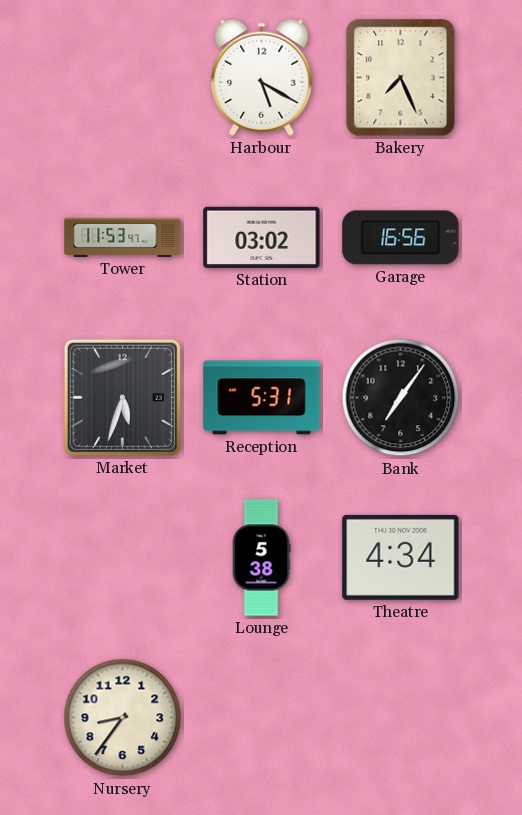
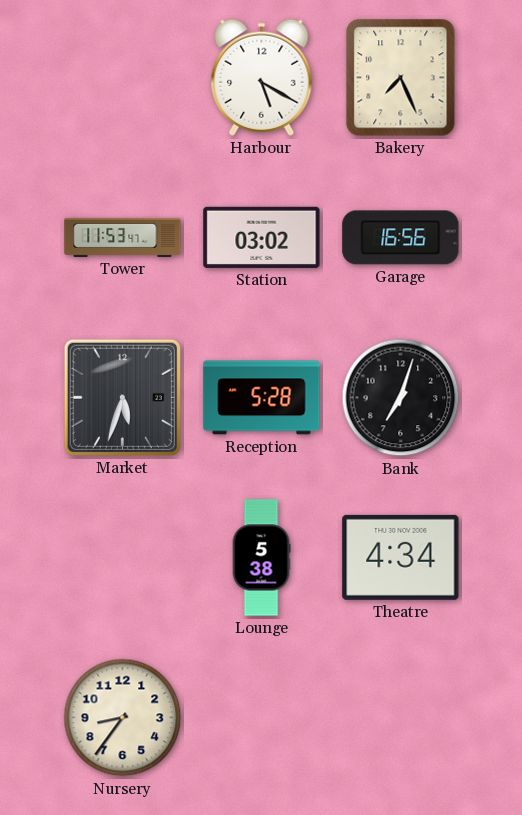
Reception: 5:31 -> 5:28
Bank: 7:06 -> 7:03
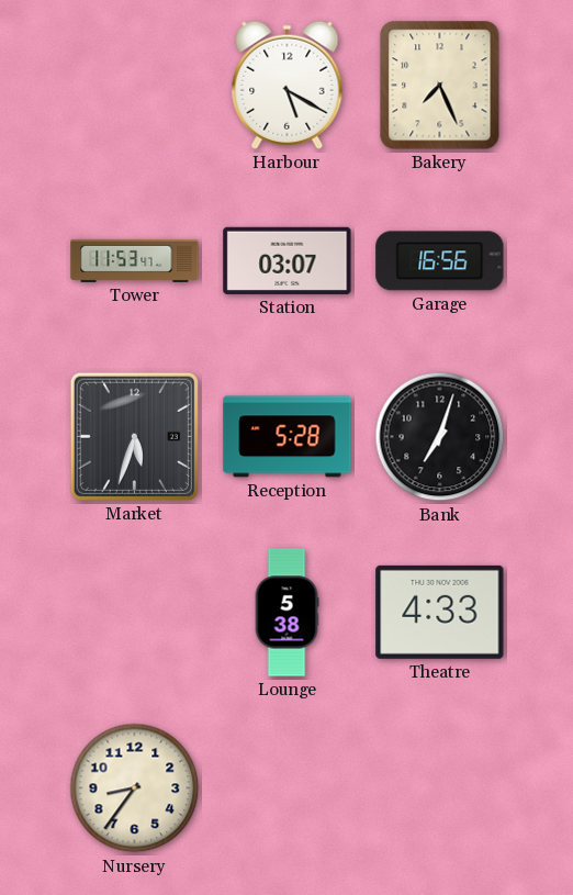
Station: 03:02 -> 03:07
Theatre: 4:34 -> 4:33
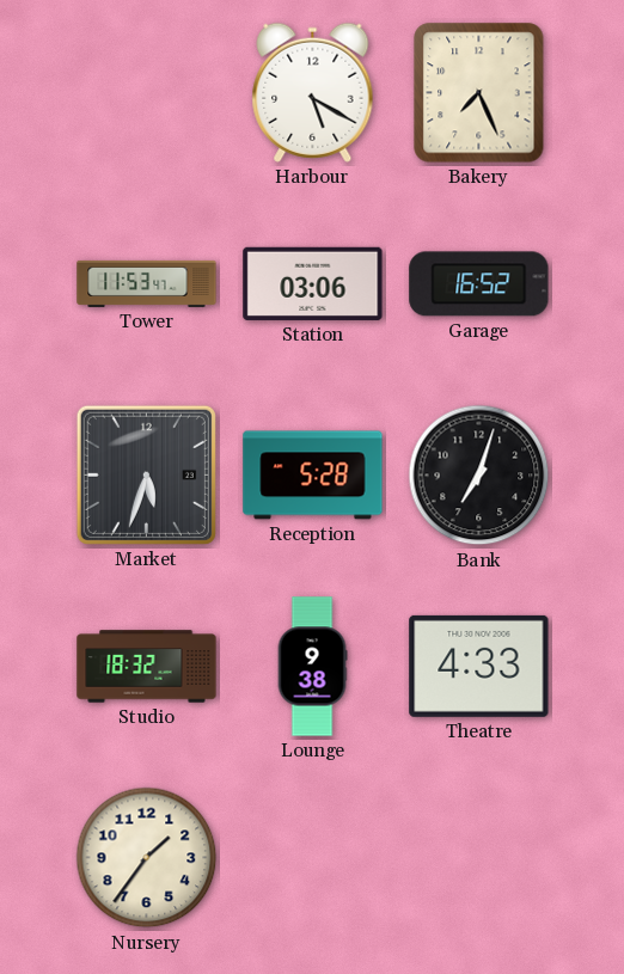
Station: 03:07 -> 03:06
Garage: 16:56 -> 16:52
Studio: none -> 18:32
Lounge: 5:38 -> 9:38
Nursery: 8:36 -> 1:36
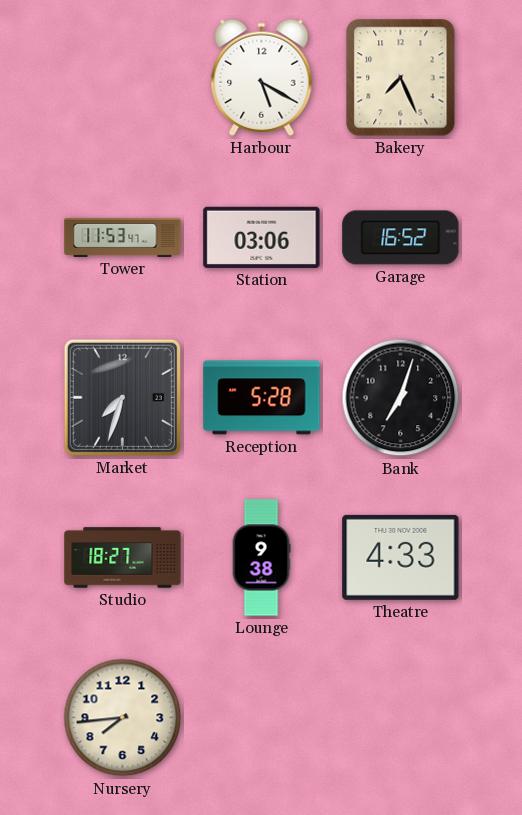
Market: 5:33 -> 7:33
Studio: 18:32 -> 18:27
Nursery: 1:36 -> 7:44
